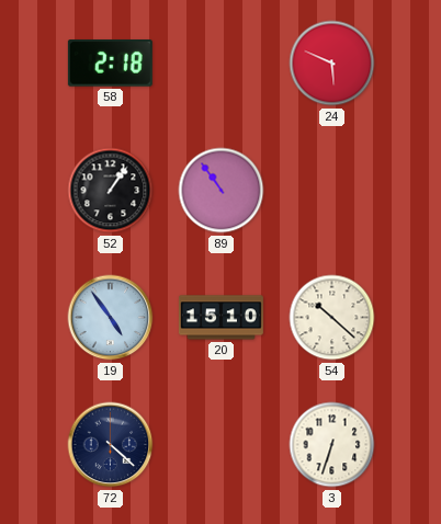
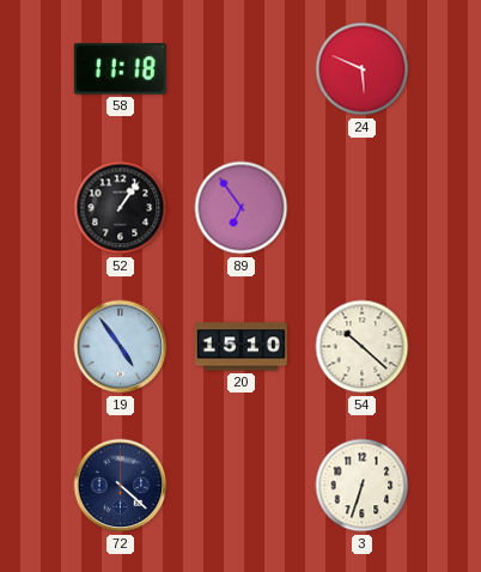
58: 2:18 -> 11:18
89: 10:54 -> 6:54
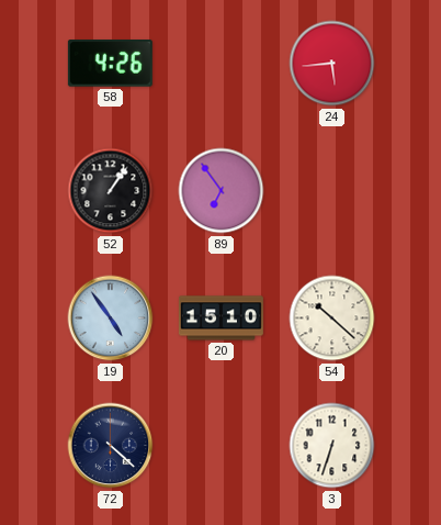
58: 11:18 -> 4:26
24: 5:49 -> 5:44
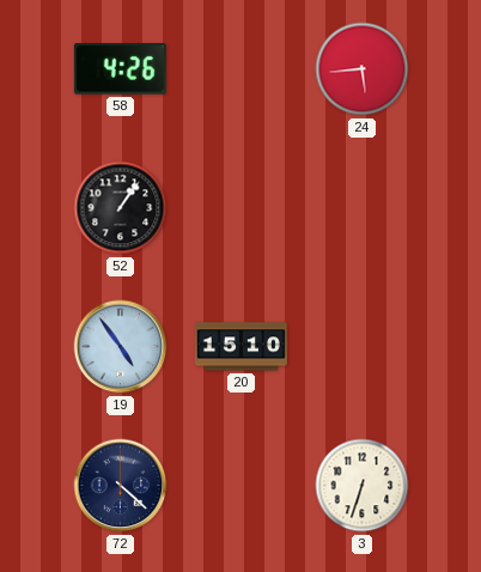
89: 6:54 -> none
54: 10:22 -> none
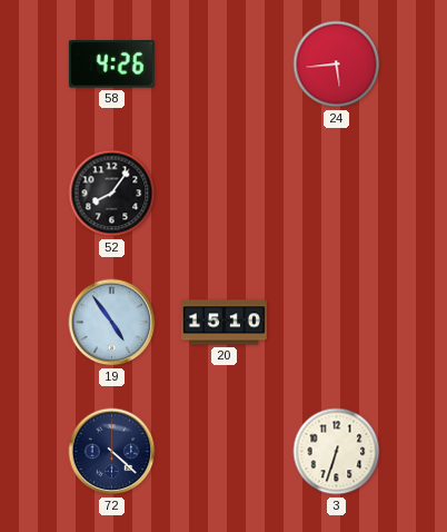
52: 1:06 -> 8:06
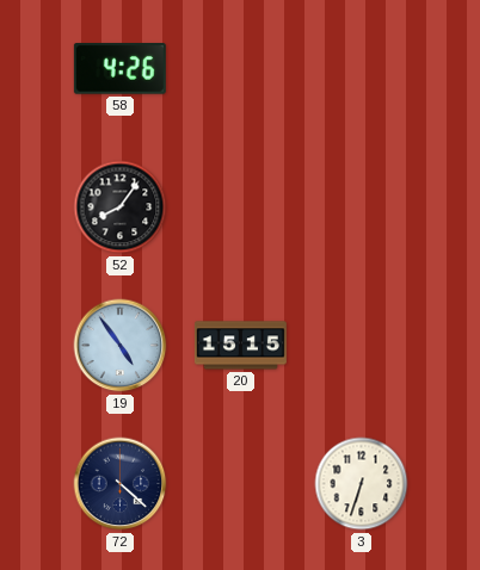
24: 5:44 -> none
20: 15:10 -> 15:15
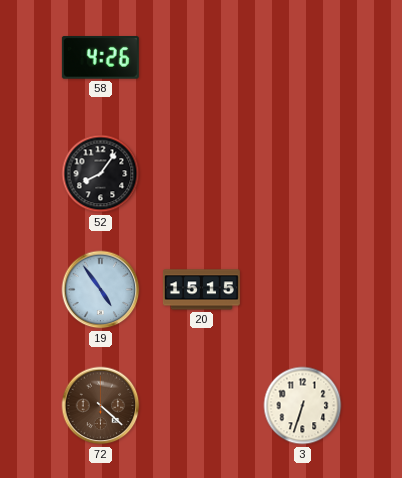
72 dial: navy -> brown
